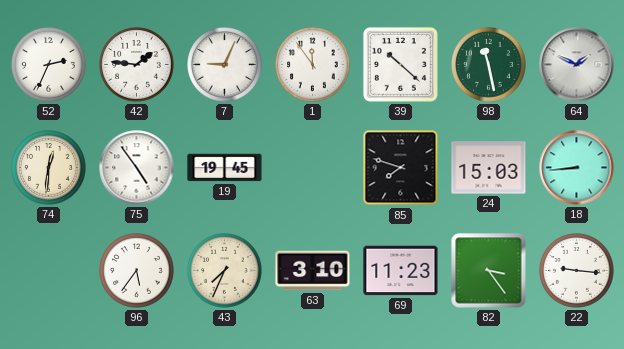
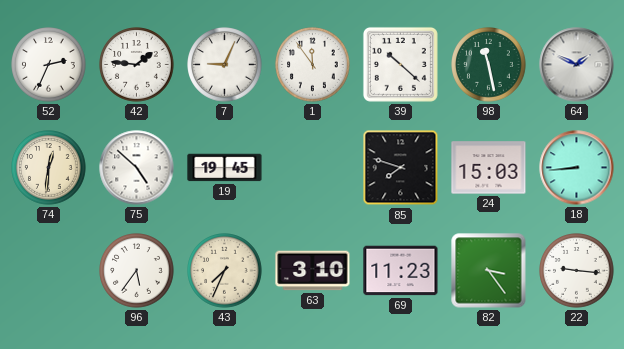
75: 4:54 -> 4:52
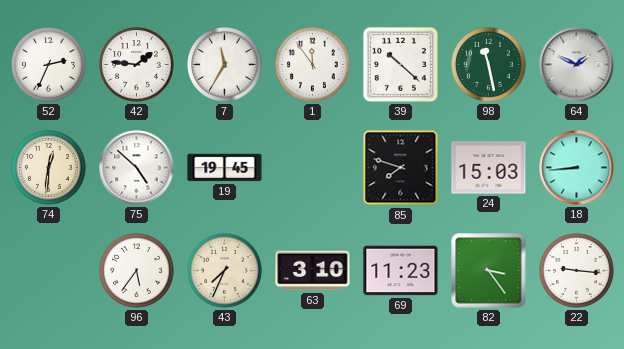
7: 9:04 -> 11:35
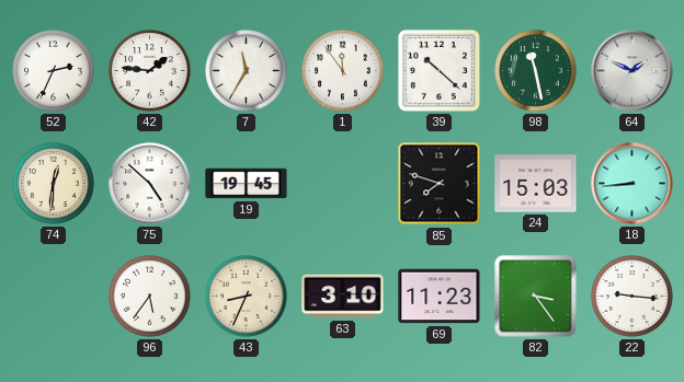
43: 7:34 -> 8:34
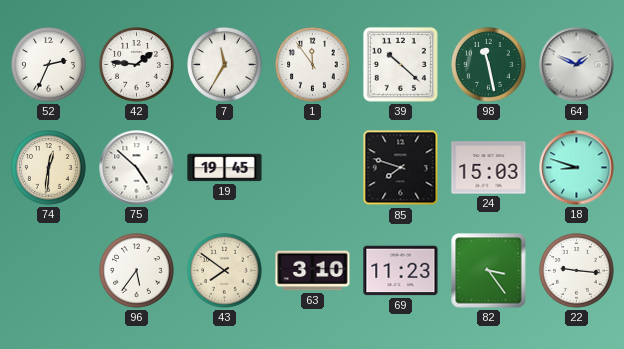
18: 8:44 -> 8:48
43: 8:34 -> 7:51
